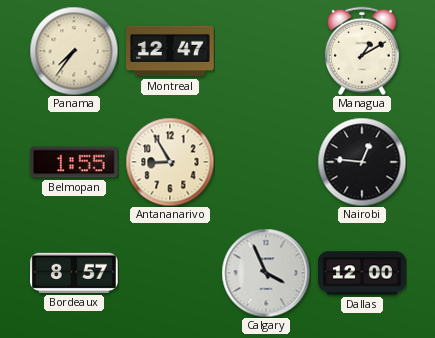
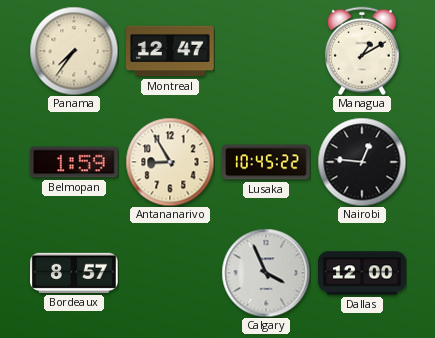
Belmopan: 1:55 -> 1:59
Lusaka: none -> 10:45
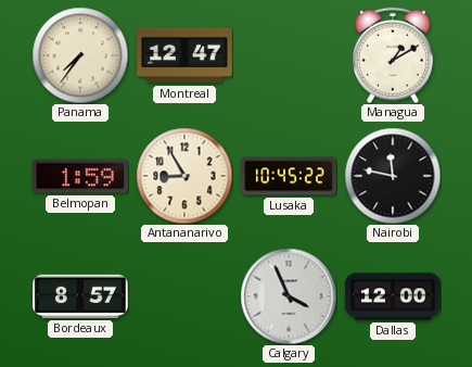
Nairobi: 12:46 -> 11:47
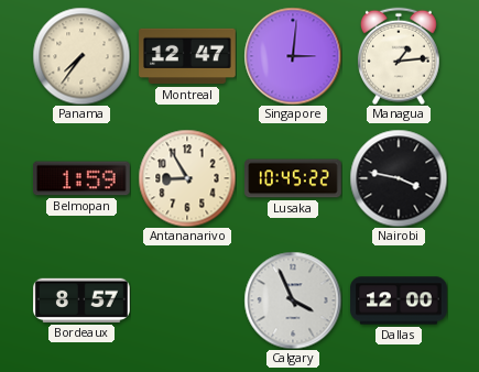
Singapore: none -> 3:01
Managua: 1:10 -> 1:14
Nairobi: 11:47 -> 3:47
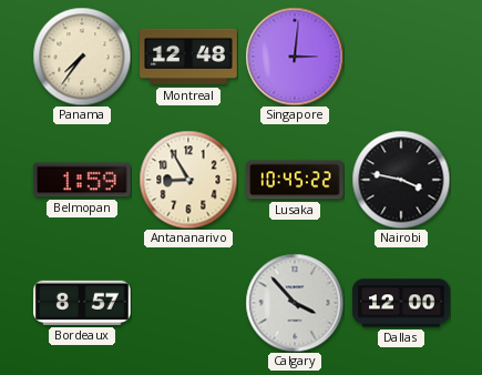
Montreal: 12:47 -> 12:48
Managua: 1:14 -> none
Calgary: 3:56 -> 3:53
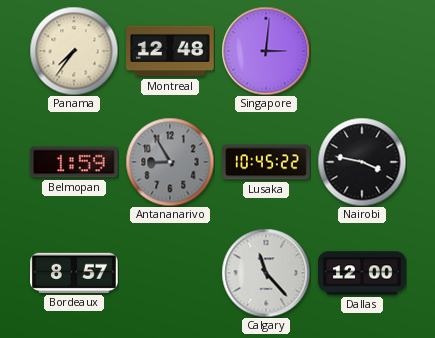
Antananarivo dial: cream -> grey
Calgary: 3:53 -> 11:23
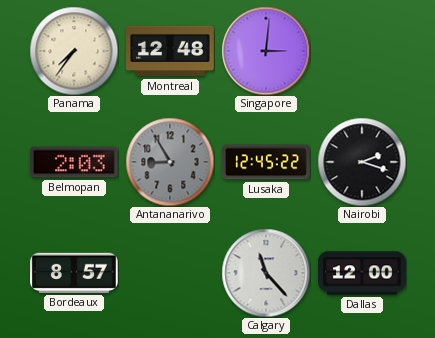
Belmopan: 1:59 -> 2:03
Lusaka: 10:45 -> 12:45
Nairobi: 3:47 -> 2:18
